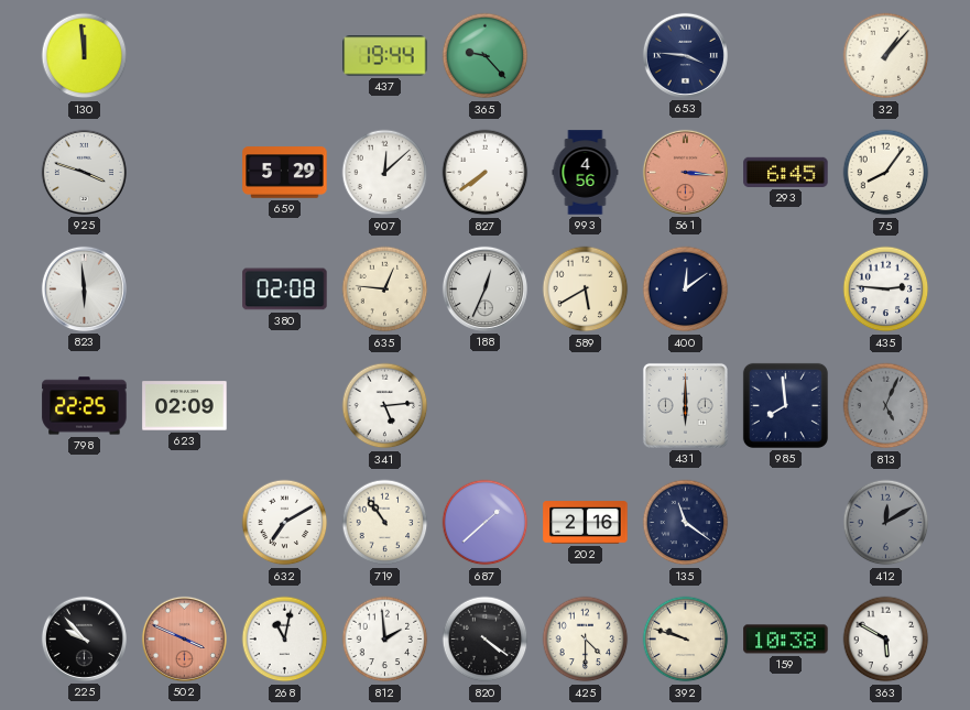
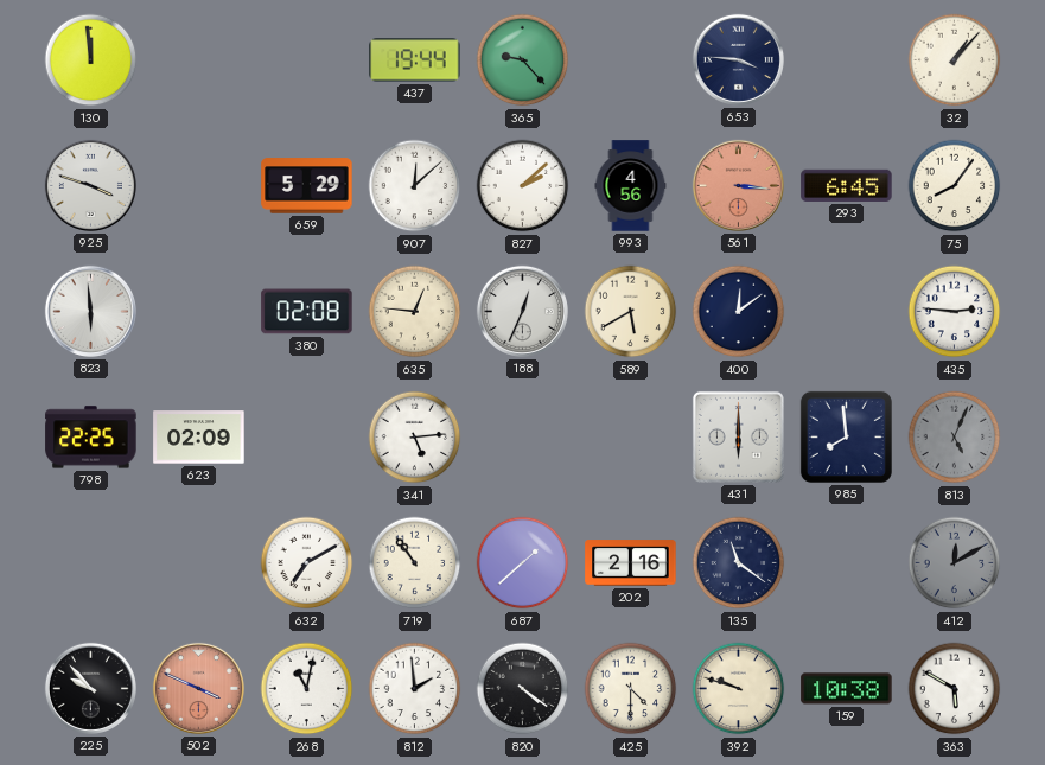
827: 7:39 -> 2:08
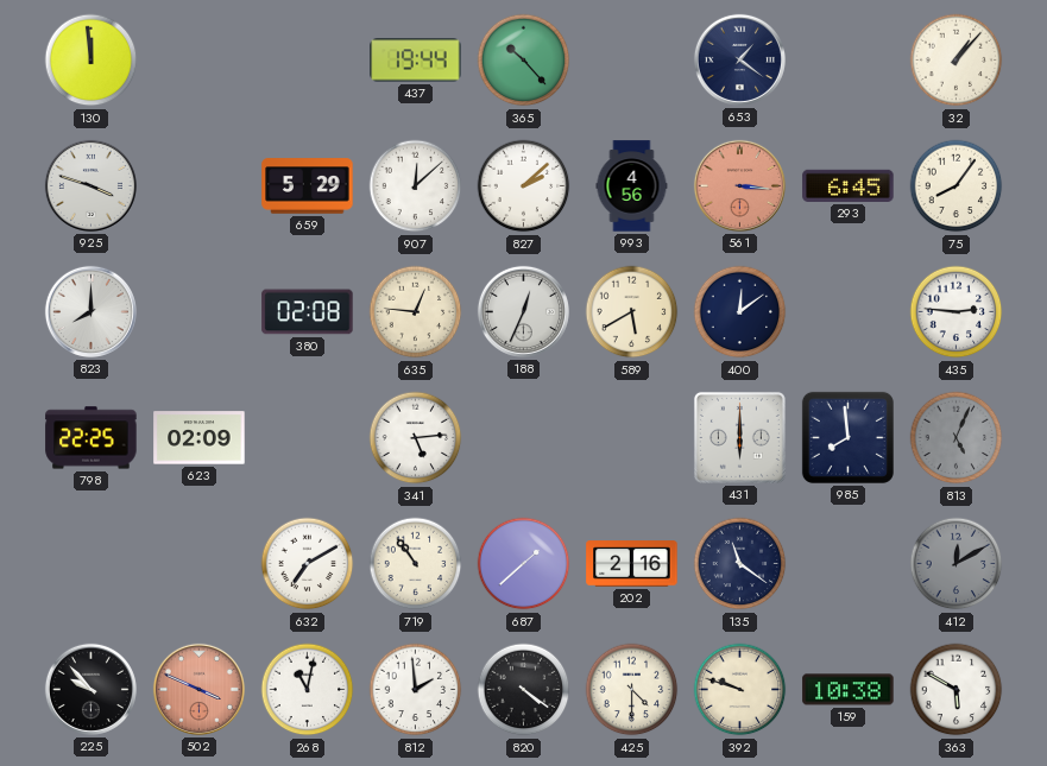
365: 9:23 -> 10:23
653: 3:46 -> 1:21
823: 5:59 -> 8:00
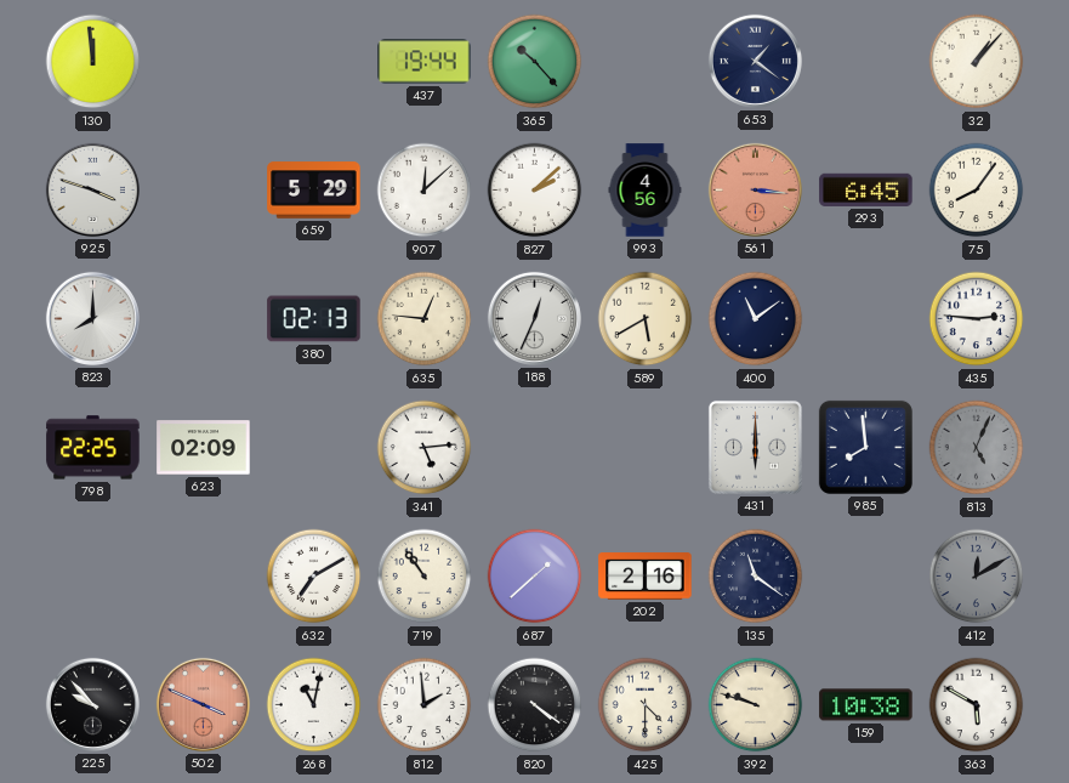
380: 02:08 -> 02:13
400: 12:09 -> 11:09
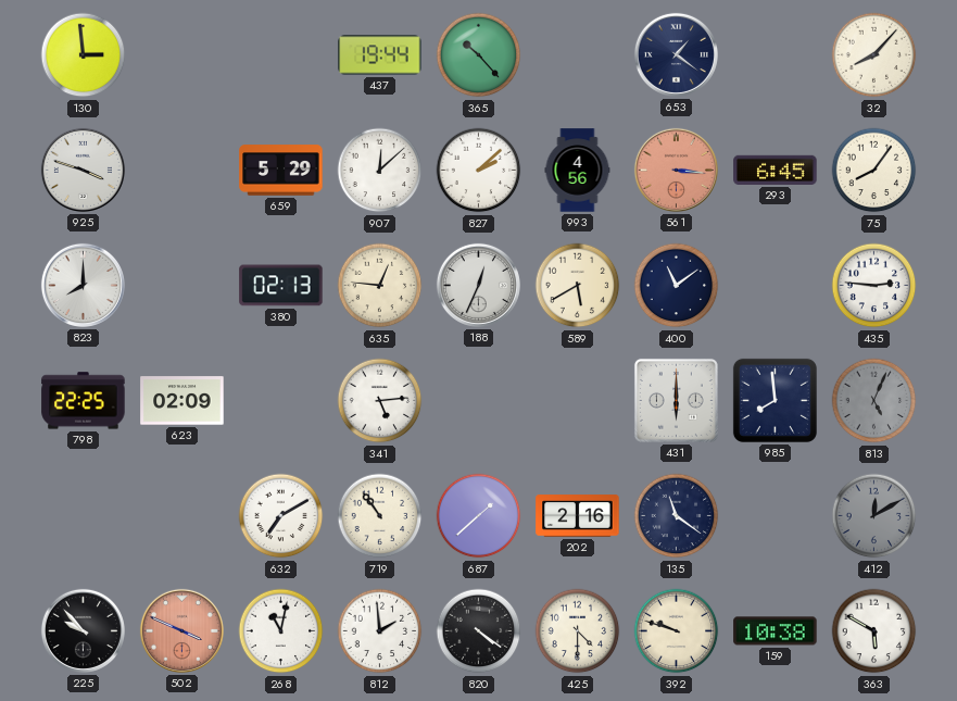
130: 11:59 -> 2:59
32: 1:07 -> 8:07
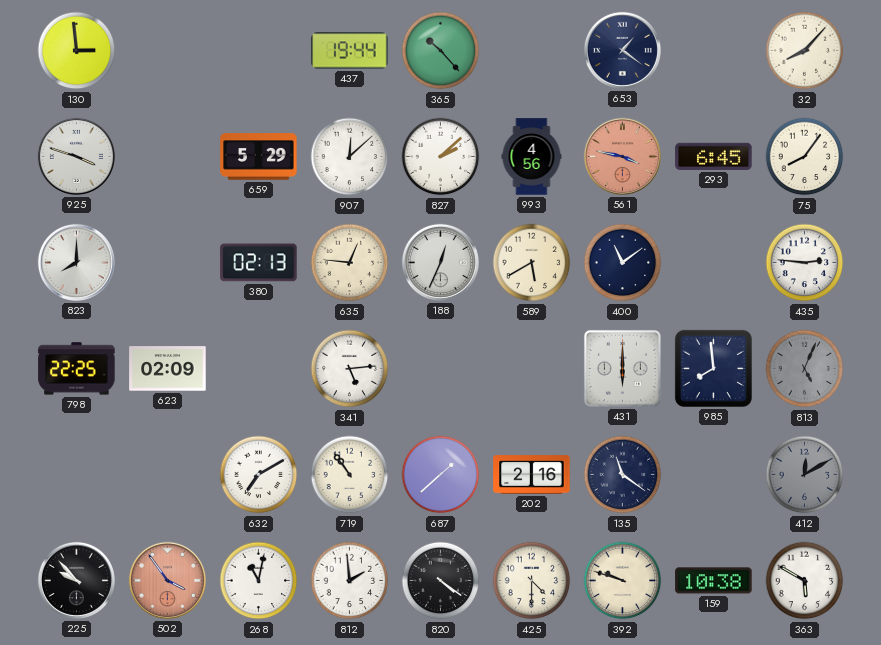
561: 3:16 -> 3:47
502: 3:49 -> 3:54
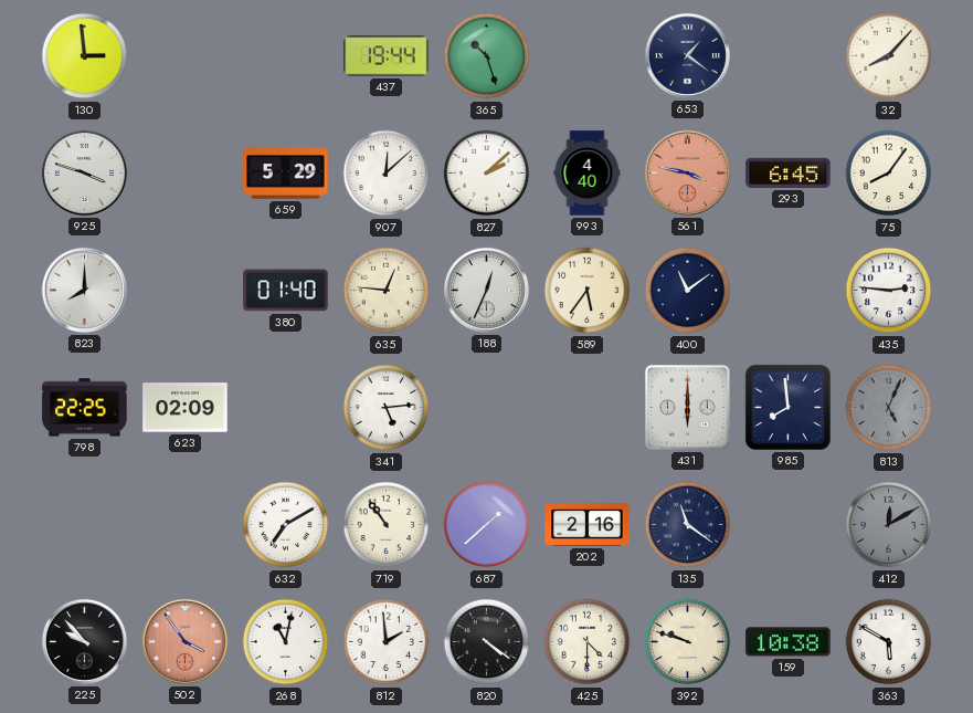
365: 10:23 -> 10:27
993: 4:56 -> 4:40
380: 02:13 -> 01:40
589: 5:40 -> 5:36
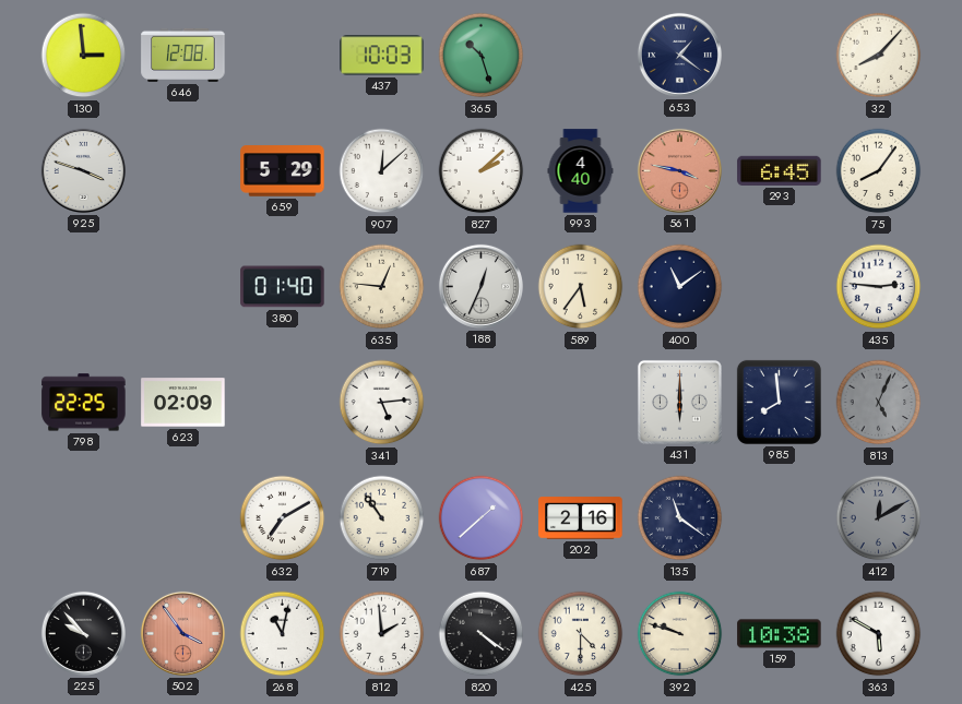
646: none -> 12:08
437: 19:44 -> 10:03
823: 8:00 -> none
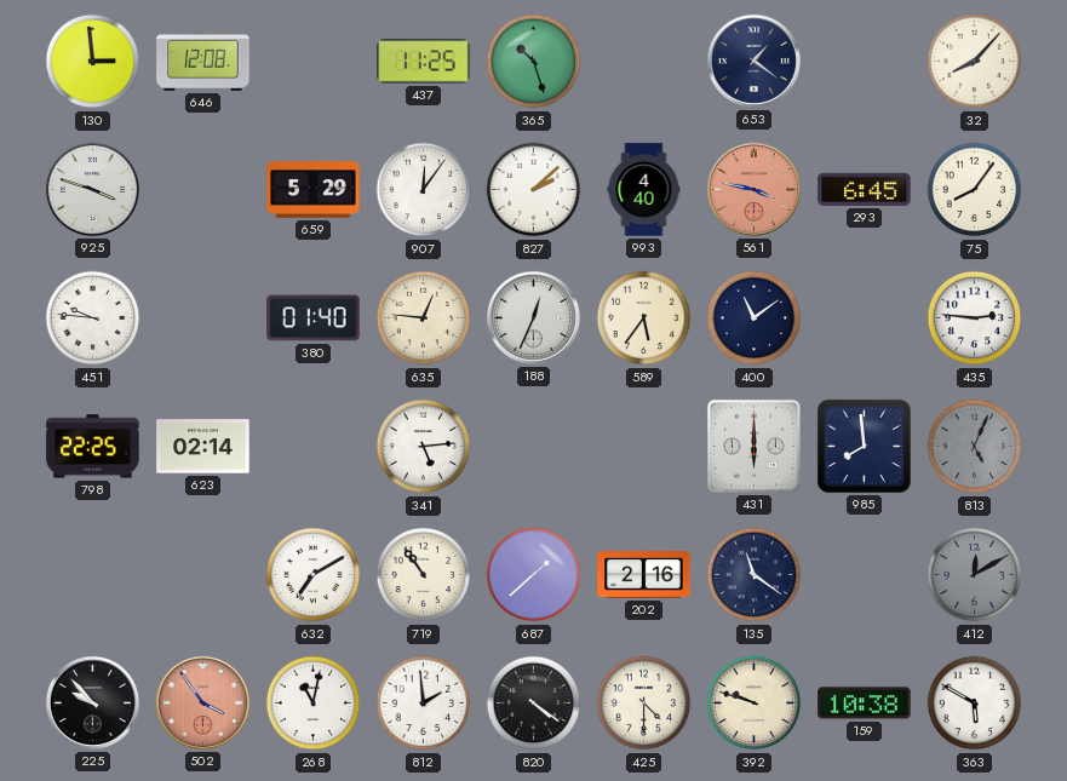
437: 10:03 -> 11:25
907: 12:08 -> 12:06
451: none -> 9:46
623: 02:09 -> 02:14
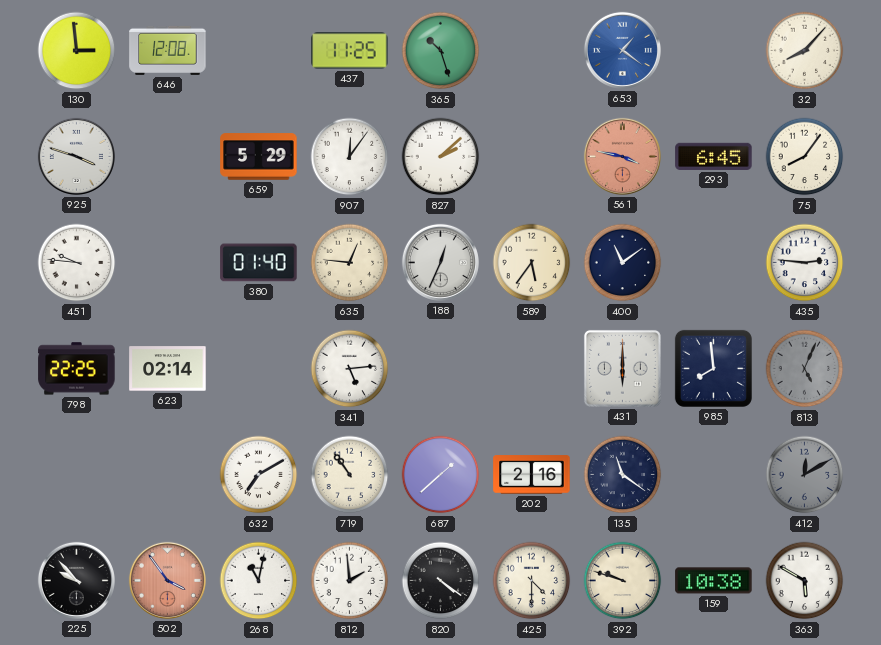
653 dial: navy -> blue
993: 4:40 -> none
